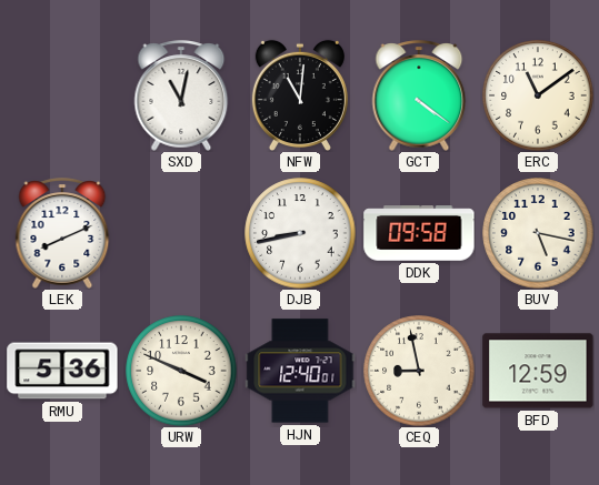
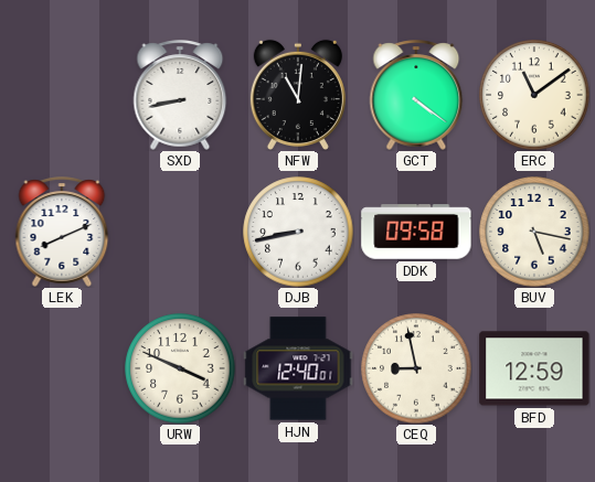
SXD: 11:02 -> 8:43
RMU: 5:36 -> none
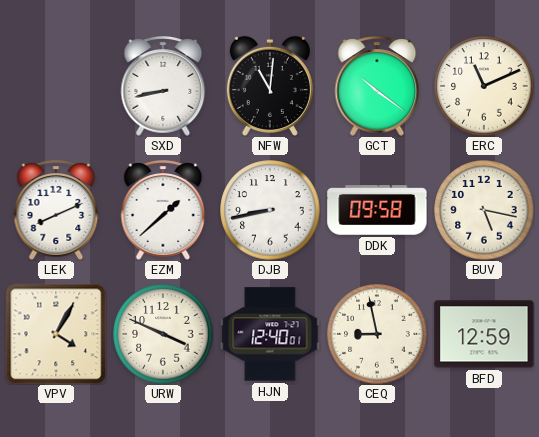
GCT: 4:21 -> 10:21
ERC: 11:09 -> 11:11
EZM: none -> 1:38
VPV: none -> 4:05
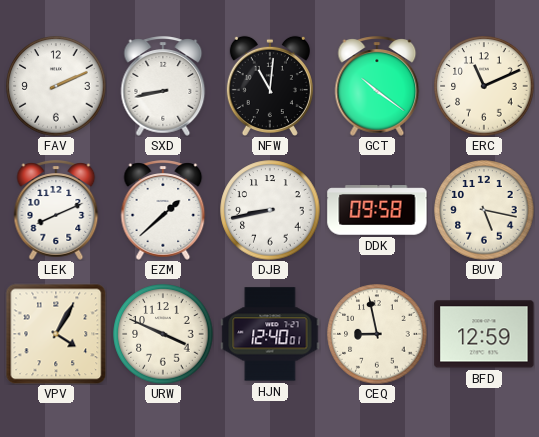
FAV: none -> 2:11
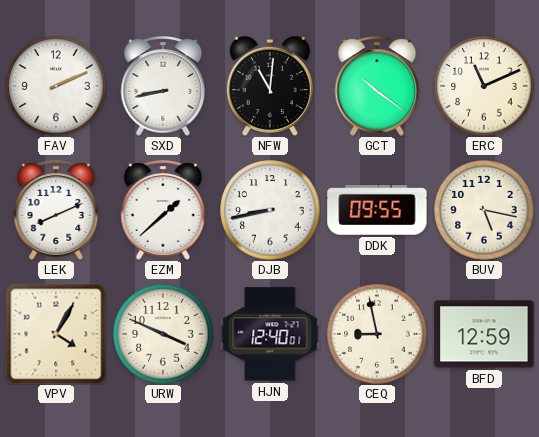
DDK: 09:58 -> 09:55
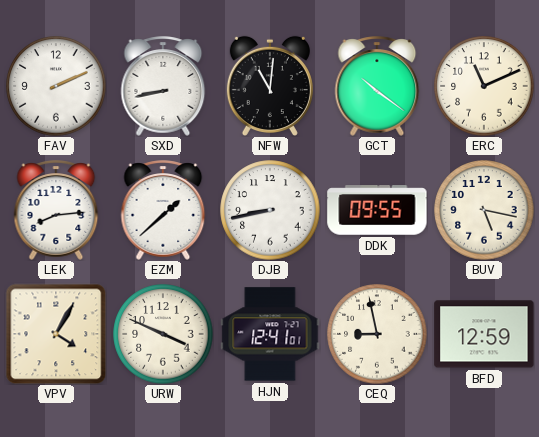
LEK: 8:11 -> 8:14
HJN: 12:40 -> 12:41
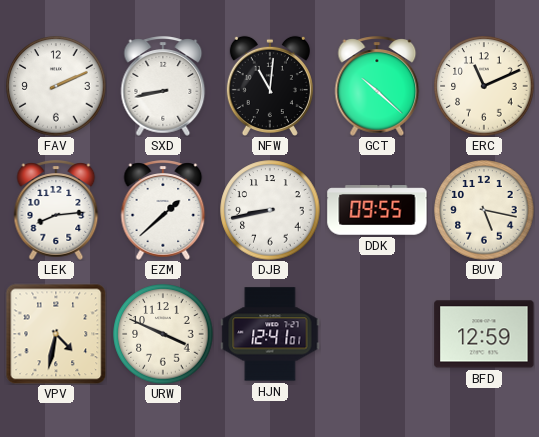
GCT: 10:21 -> 10:22
VPV: 4:05 -> 4:32
CEQ: 8:58 -> none
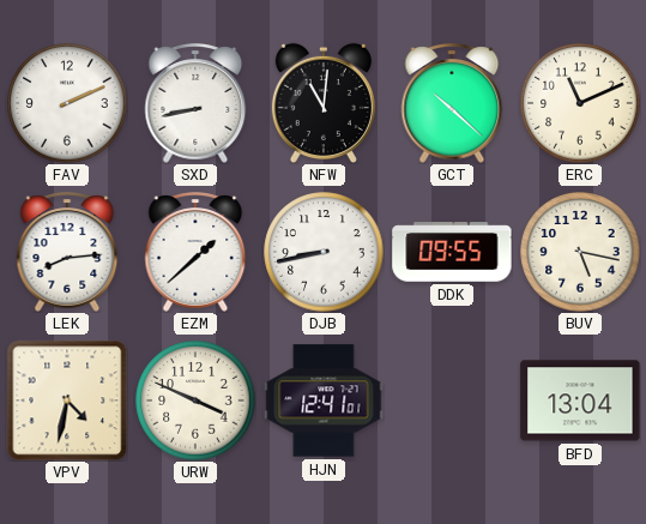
BFD: 12:59 -> 13:04
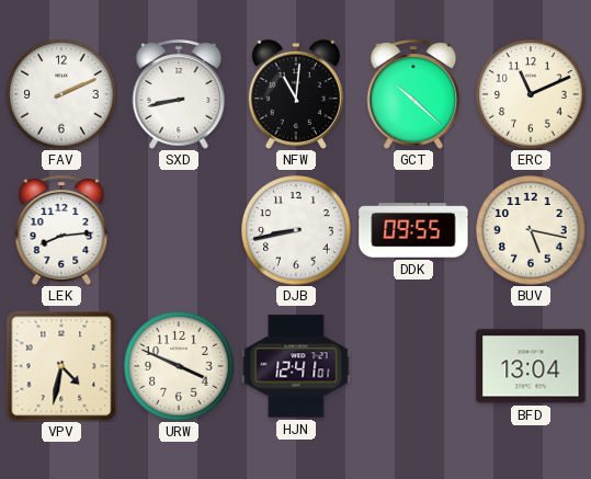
EZM: 1:38 -> none
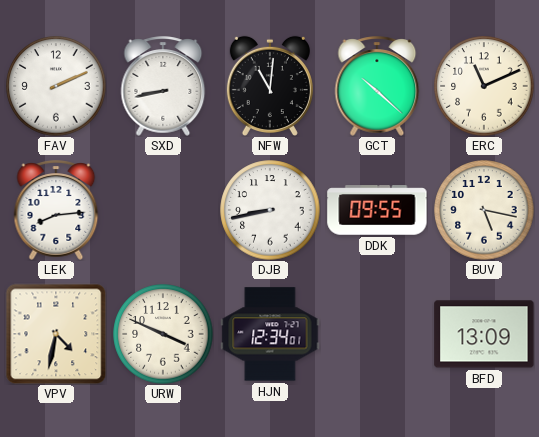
HJN: 12:41 -> 12:34
BFD: 13:04 -> 13:09
